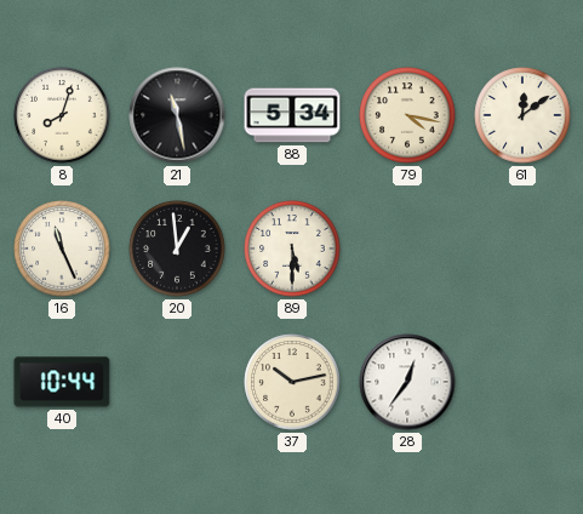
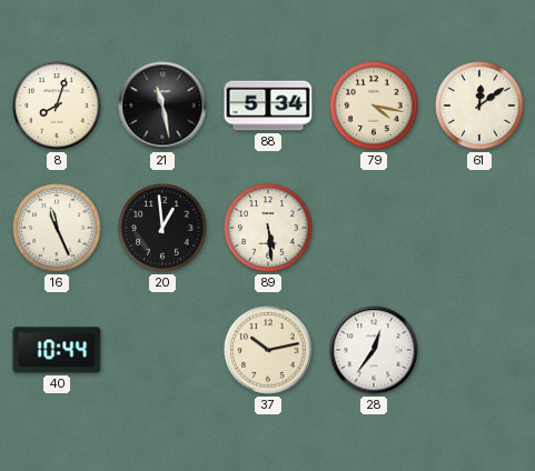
89: 5:30 -> 5:29
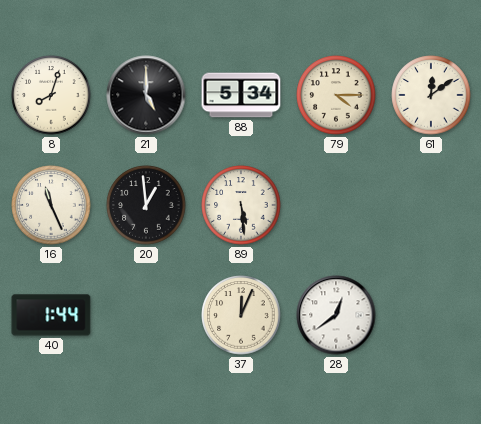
21: 11:28 -> 5:00
79: 4:17 -> 4:15
40: 10:44 -> 1:44
37: 10:13 -> 12:04
28: 12:36 -> 12:39
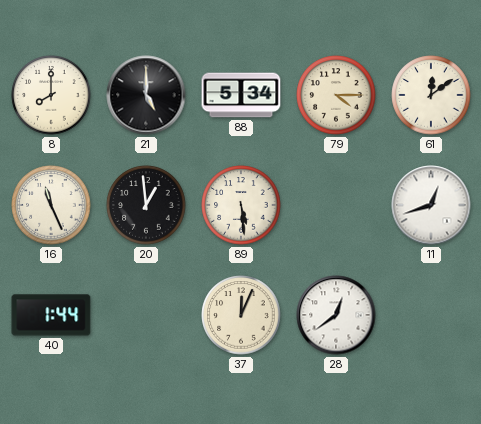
8: 8:03 -> 8:00
11: none -> 12:42
